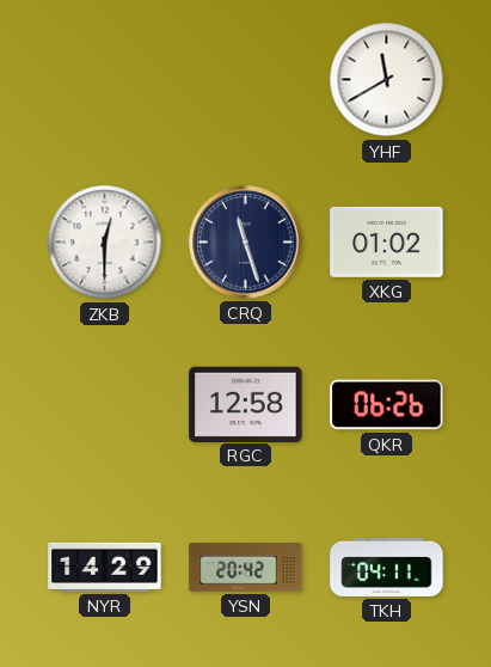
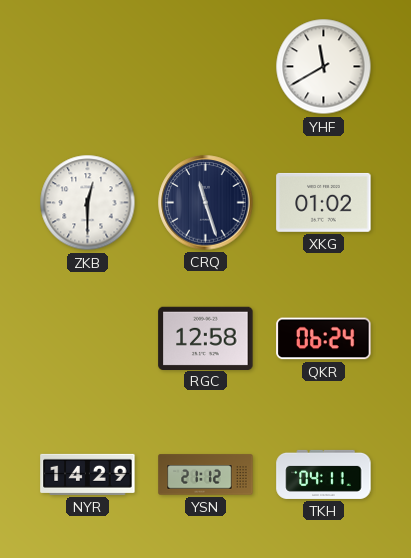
QKR: 06:26 -> 06:24
YSN: 20:42 -> 21:12
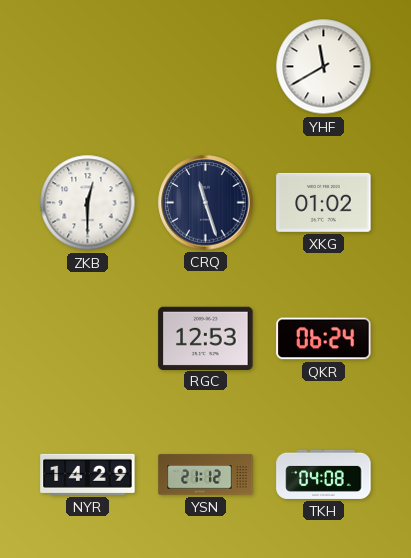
RGC: 12:58 -> 12:53
TKH: 04:11 -> 04:08
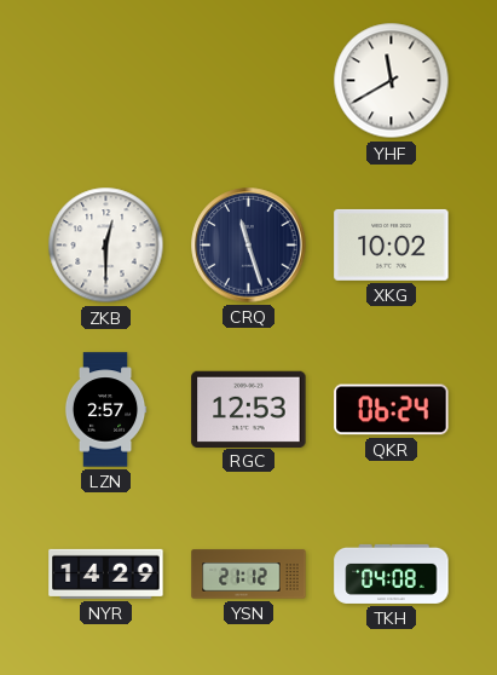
XKG: 01:02 -> 10:02
LZN: none -> 2:57
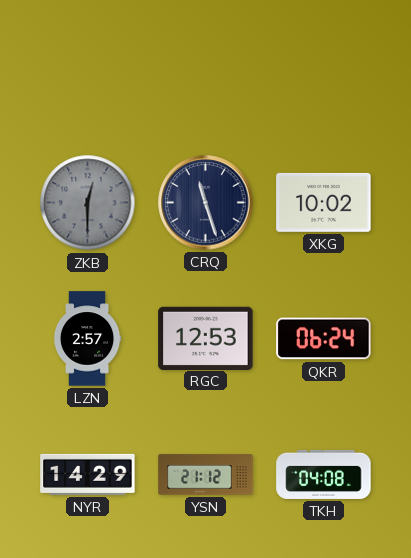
YHF: 11:40 -> none
ZKB dial: white -> grey
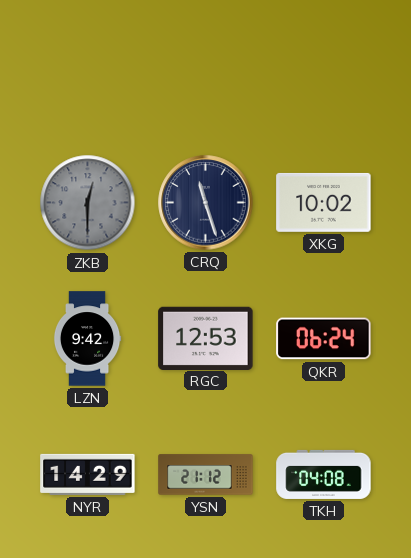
LZN: 2:57 -> 9:42
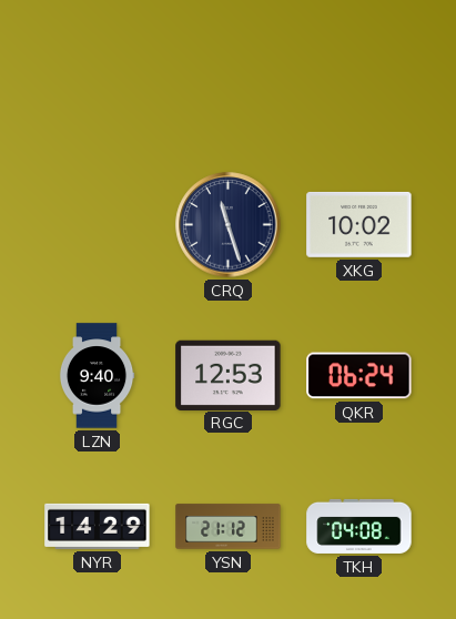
ZKB: 12:30 -> none
LZN: 9:42 -> 9:40
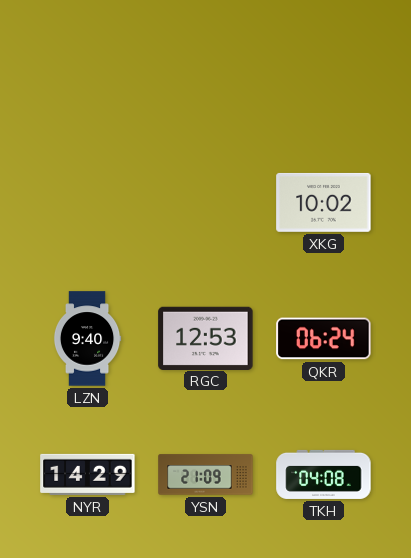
CRQ: 11:27 -> none
YSN: 21:12 -> 21:09
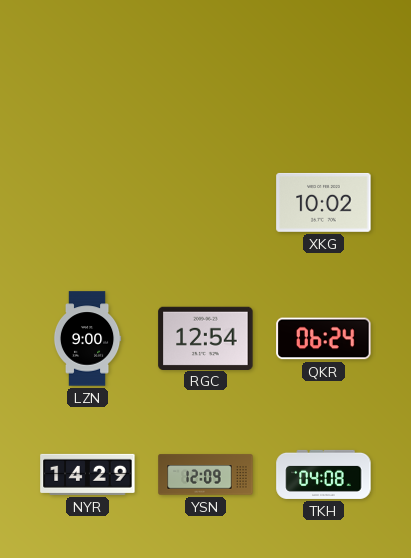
LZN: 9:40 -> 9:00
RGC: 12:53 -> 12:54
YSN: 21:09 -> 12:09
